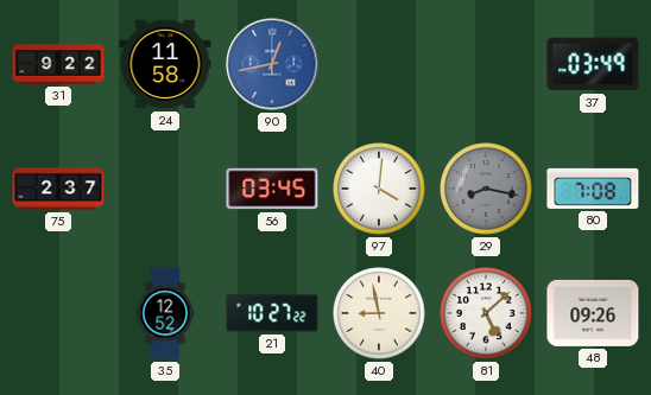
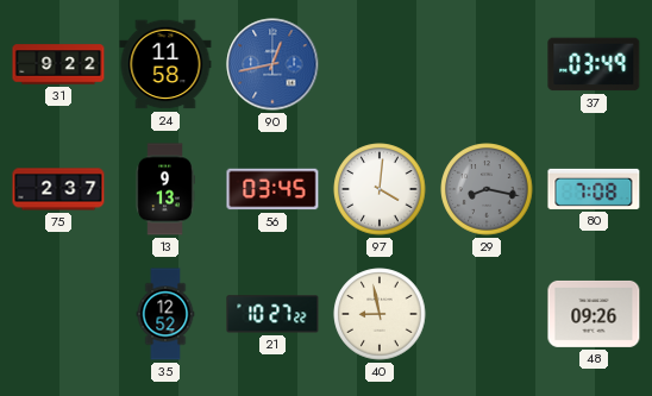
13: none -> 9:13
81: 5:08 -> none
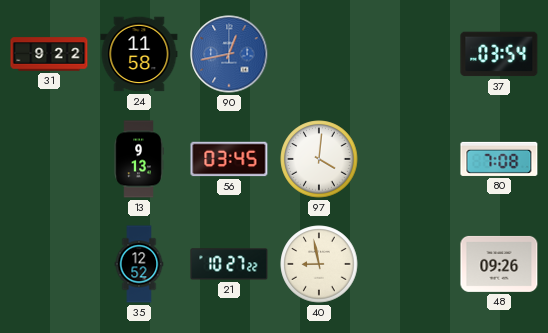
37: 03:49 -> 03:54
75: 2:37 -> none
29: 8:17 -> none
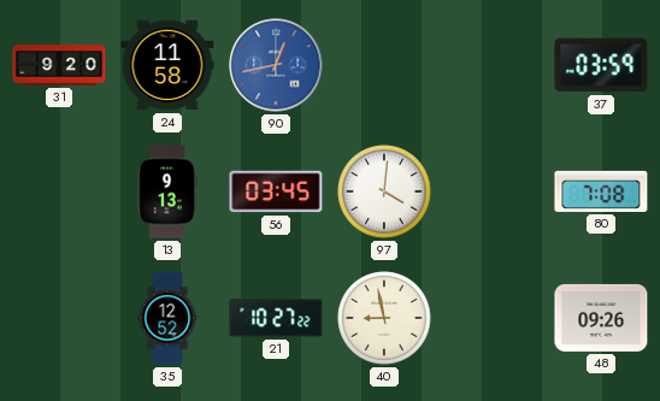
31: 9:22 -> 9:20
37: 03:54 -> 03:59
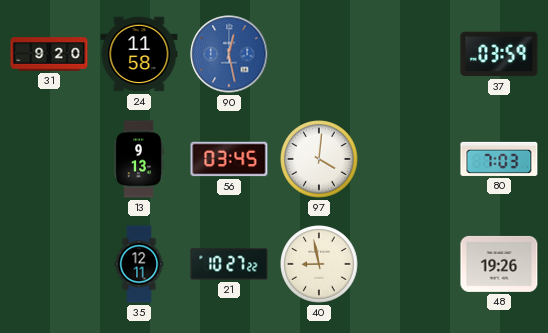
90: 12:43 -> 12:28
80: 7:08 -> 7:03
35: 12:52 -> 12:11
48: 09:26 -> 19:26
